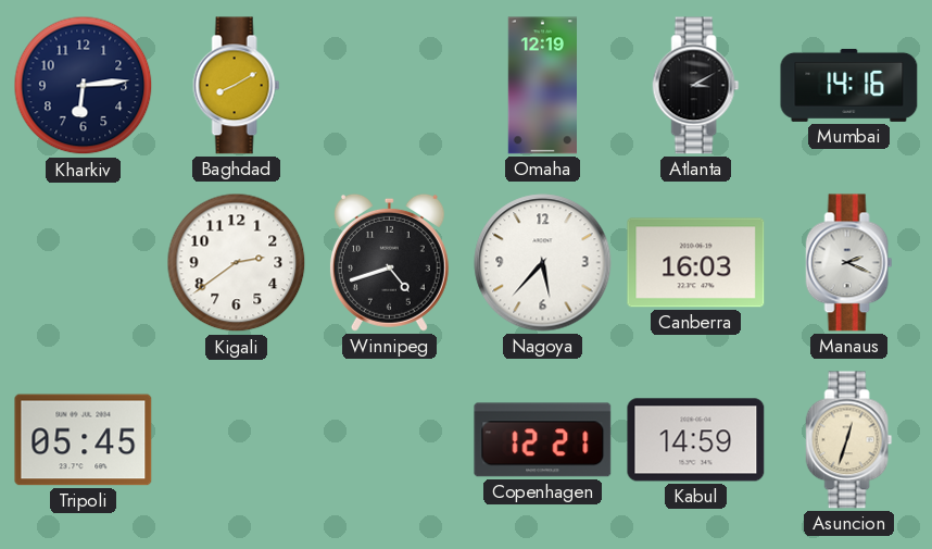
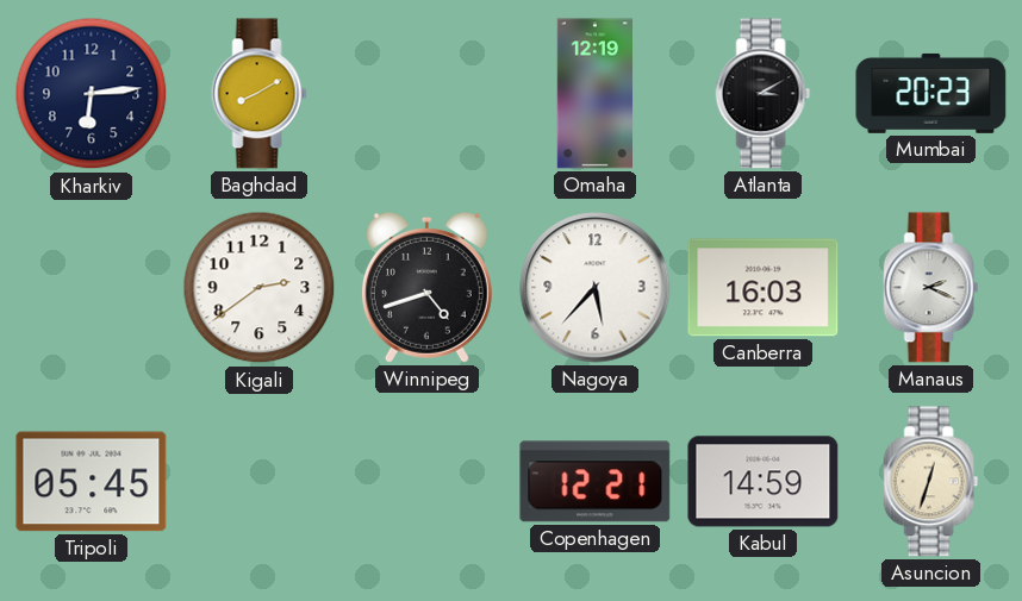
Mumbai: 14:16 -> 20:23
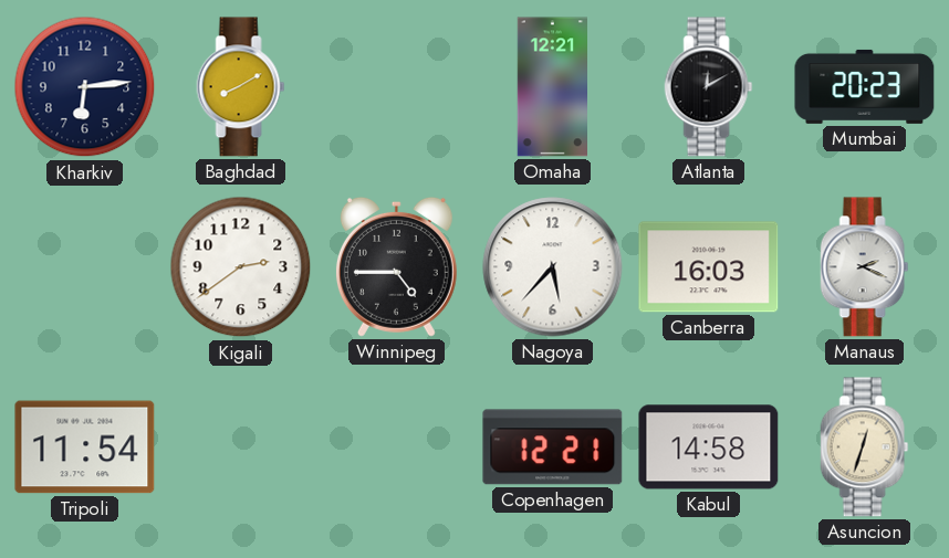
Omaha: 12:19 -> 12:21
Atlanta: 3:10 -> 12:10
Winnipeg: 4:42 -> 4:45
Tripoli: 05:45 -> 11:54
Kabul: 14:59 -> 14:58
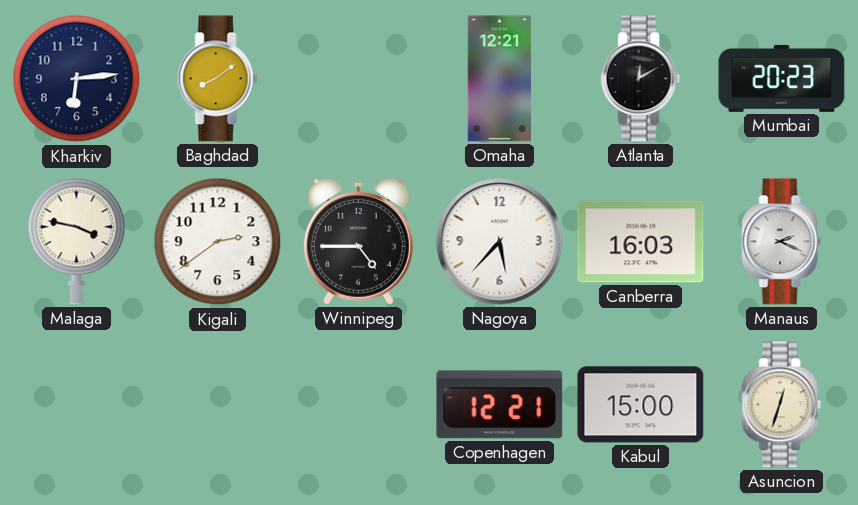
Baghdad: 8:10 -> 8:09
Malaga: none -> 3:47
Tripoli: 11:54 -> none
Kabul: 14:58 -> 15:00
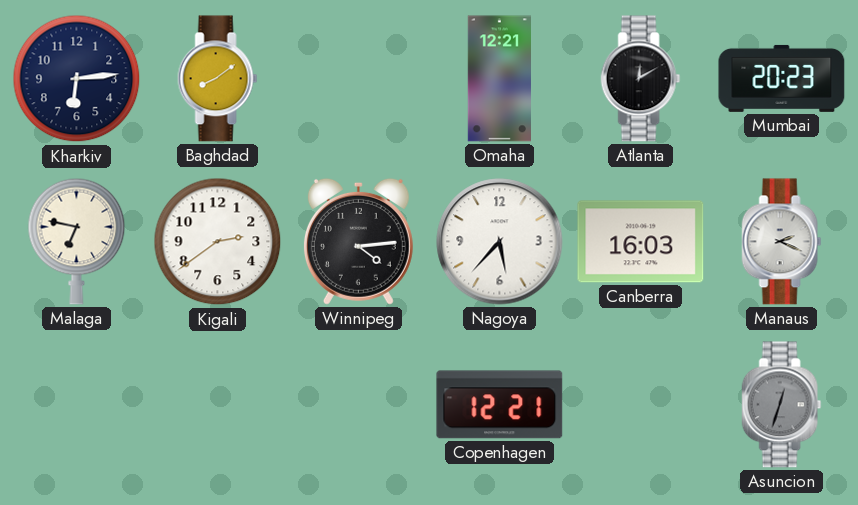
Malaga: 3:47 -> 6:47
Winnipeg: 4:45 -> 4:14
Kabul: 15:00 -> none
Asuncion dial: cream -> grey
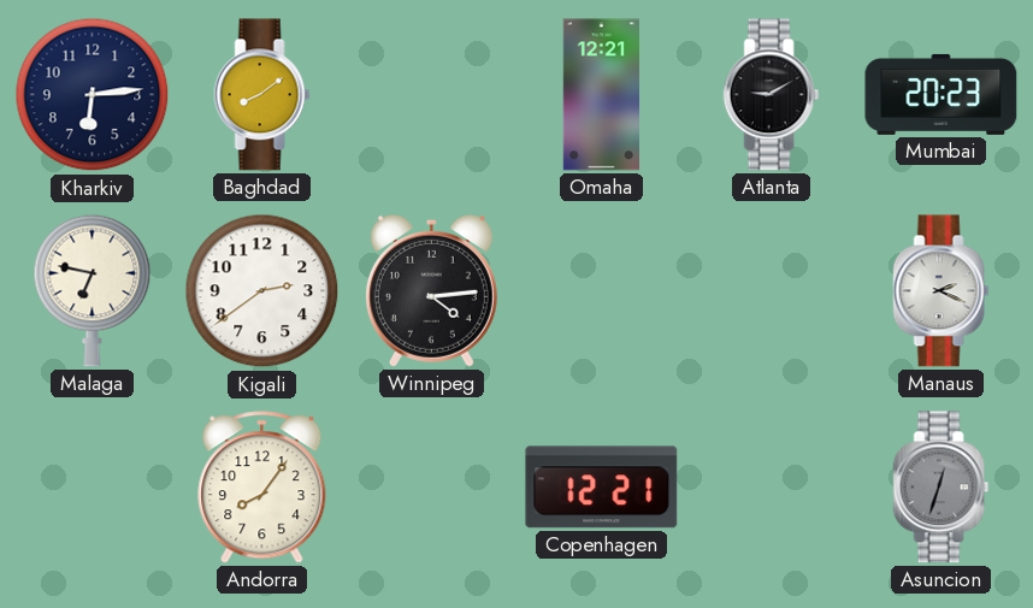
Atlanta: 12:10 -> 9:10
Nagoya: 5:37 -> none
Canberra: 16:03 -> none
Andorra: none -> 8:06
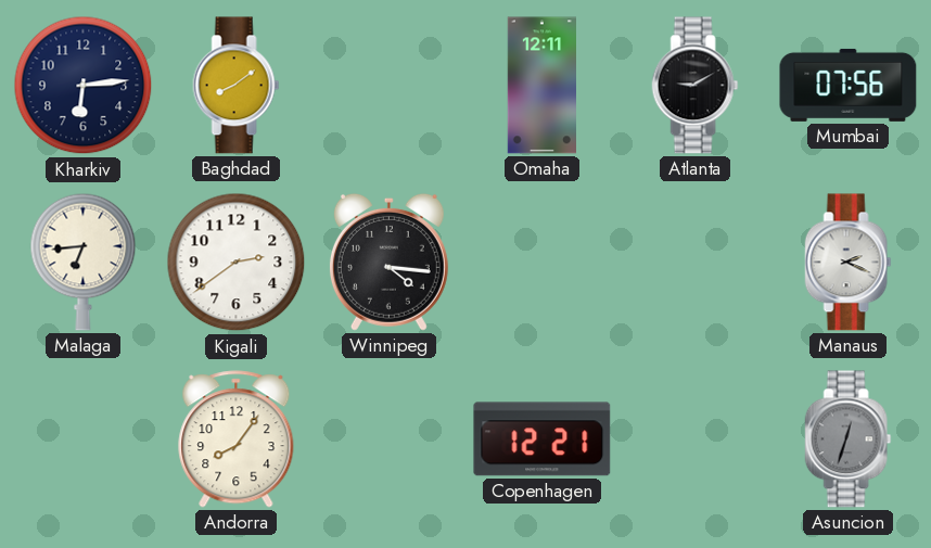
Omaha: 12:21 -> 12:11
Mumbai: 20:23 -> 07:56
Malaga: 6:47 -> 6:44
Winnipeg: 4:14 -> 4:16
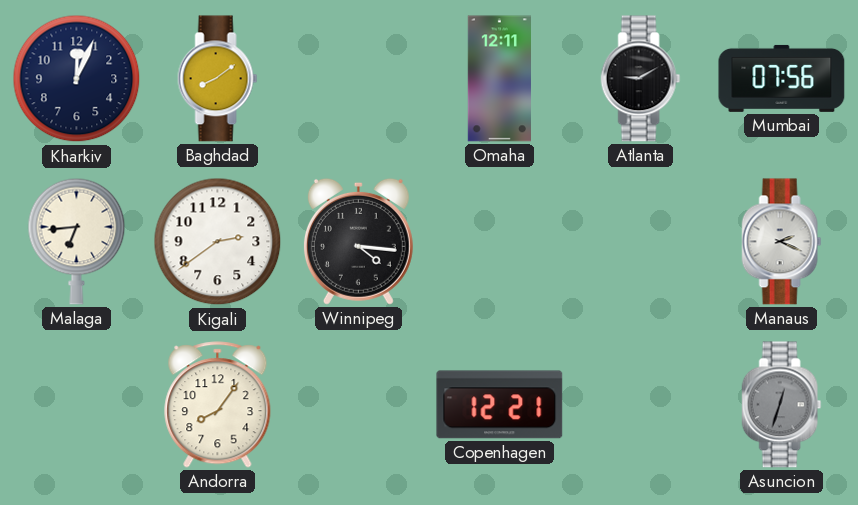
Kharkiv: 6:14 -> 12:04
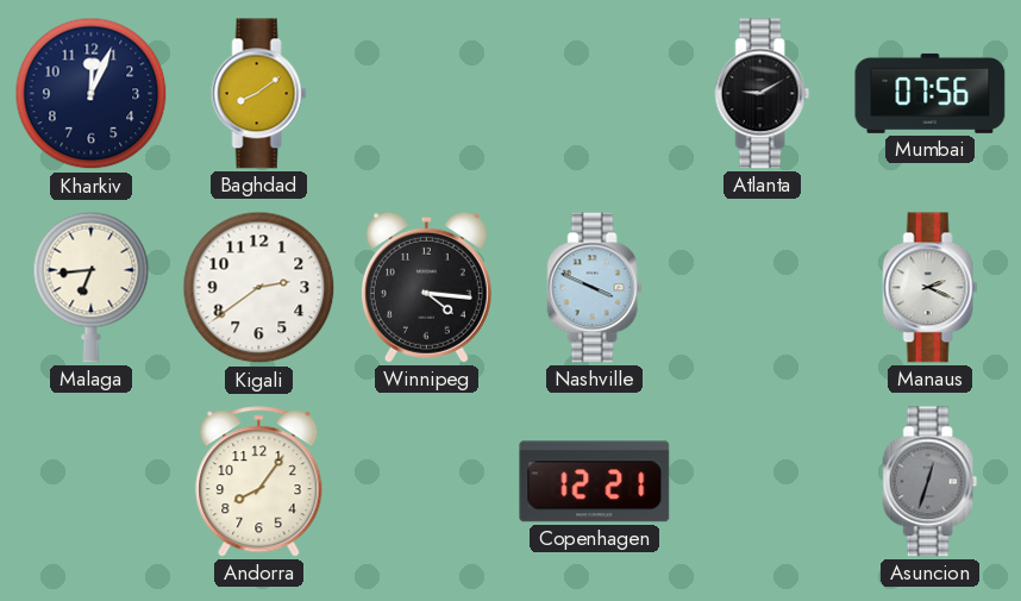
Omaha: 12:11 -> none
Nashville: none -> 3:49
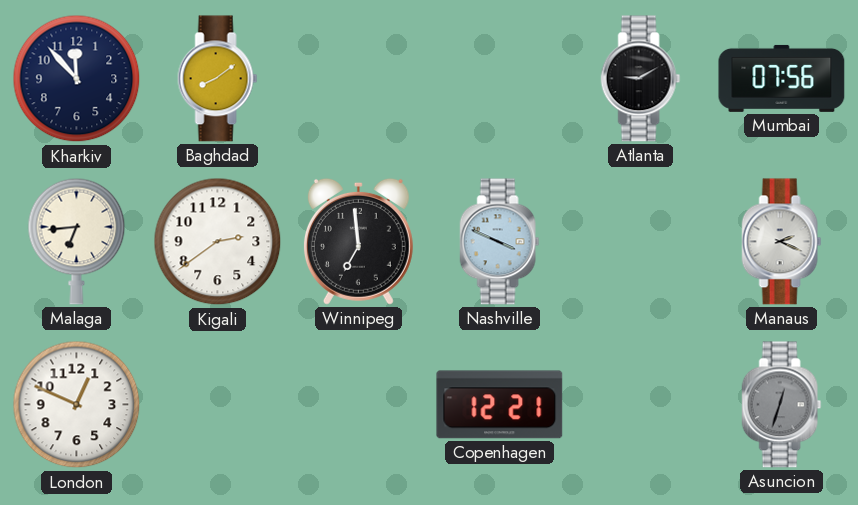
Kharkiv: 12:04 -> 11:53
Winnipeg: 4:16 -> 6:59
London: none -> 12:49
Andorra: 8:06 -> none
